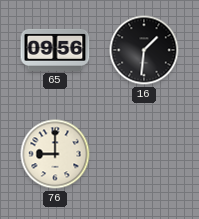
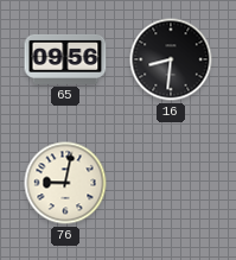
16: 1:31 -> 8:31
76: 9:00 -> 9:02
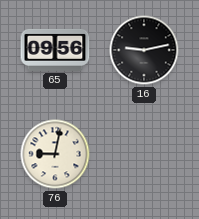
16: 8:31 -> 9:13
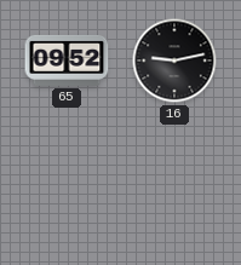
65: 09:56 -> 09:52
76: 9:02 -> none
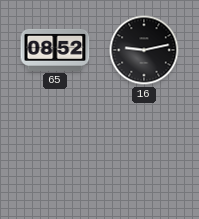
65: 09:52 -> 08:52
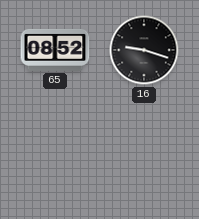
16: 9:13 -> 9:18
